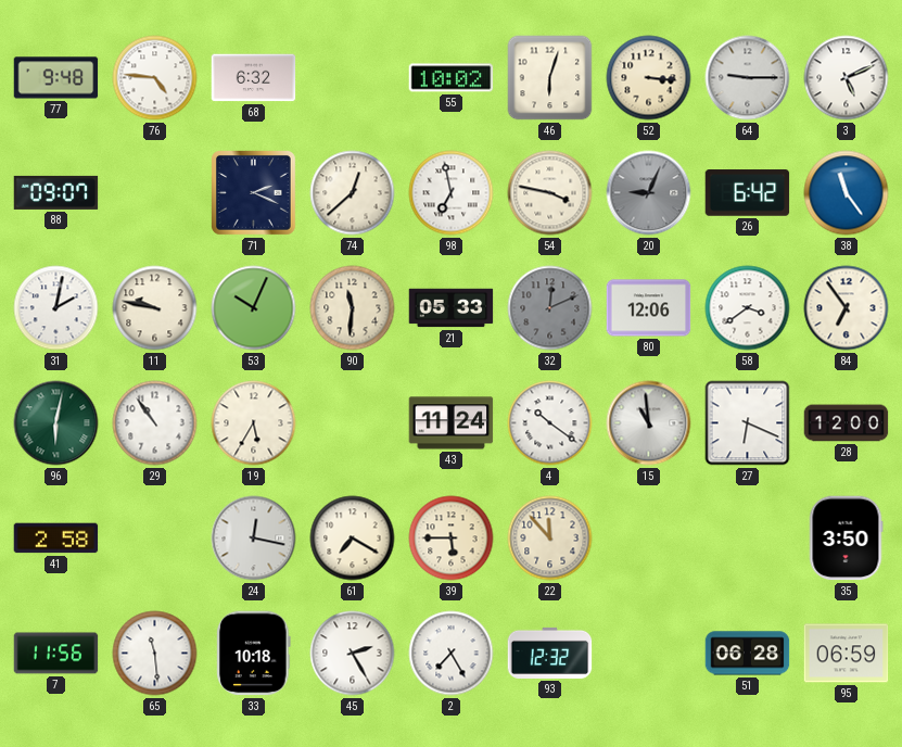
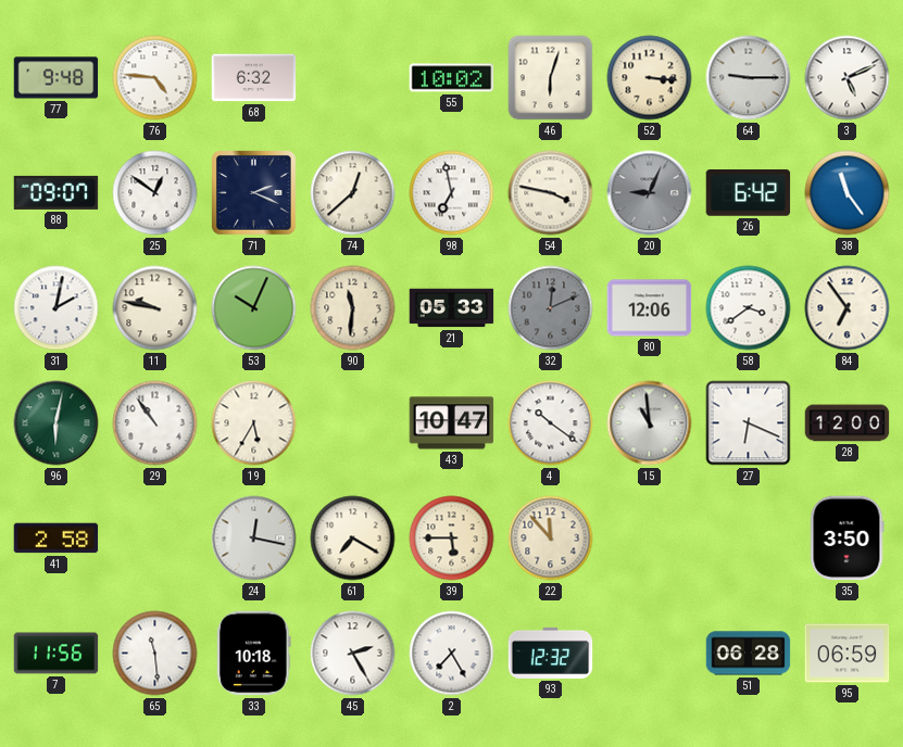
25: none -> 12:51
43: 11:24 -> 10:47
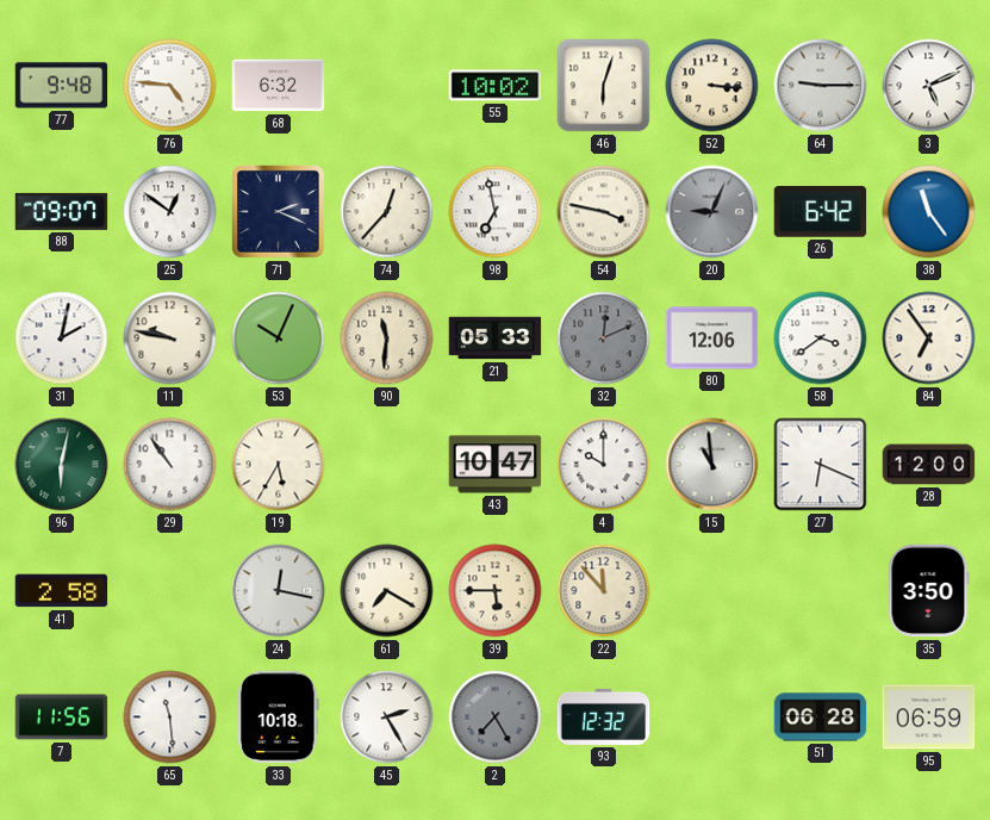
74: 12:38 -> 12:37
4: 10:21 -> 10:00
2 dial: white -> grey
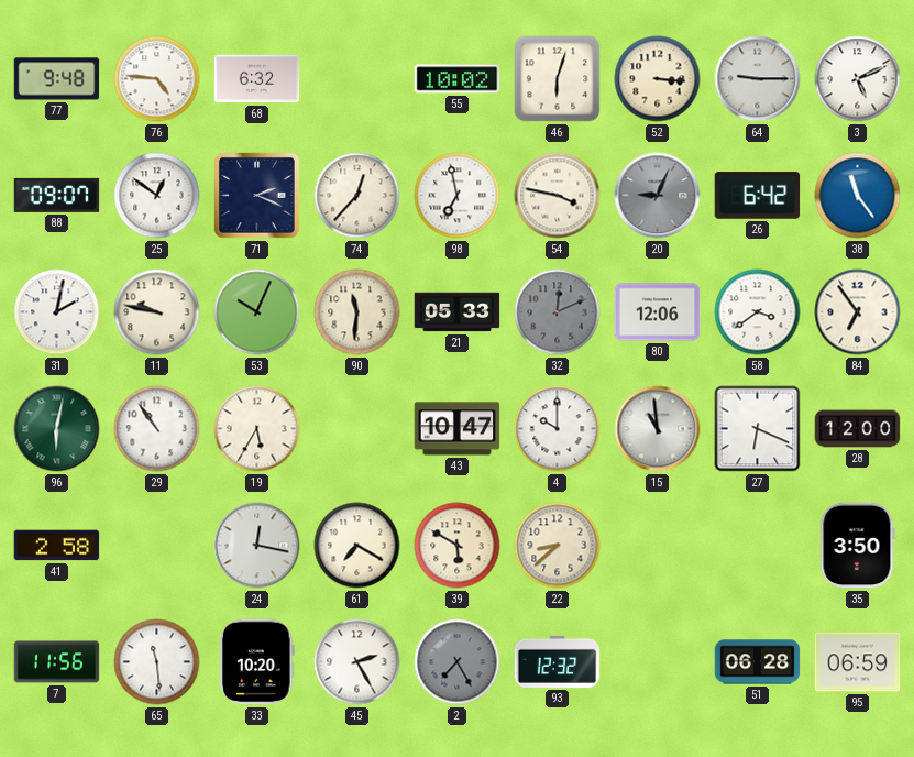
39: 5:45 -> 5:50
22: 11:53 -> 8:38
33: 10:18 -> 10:20
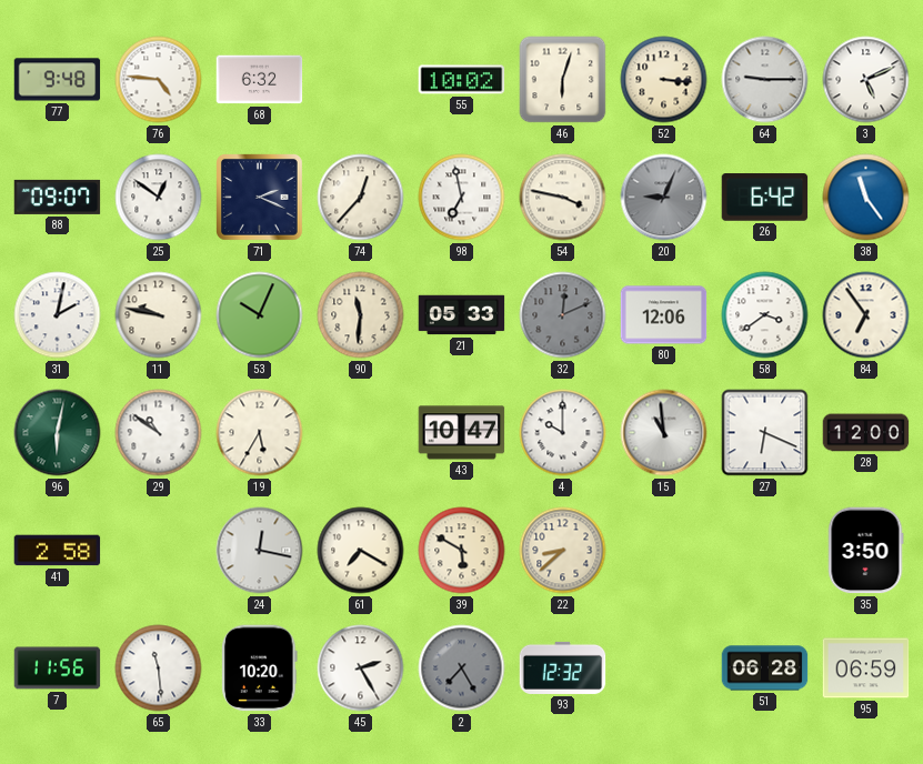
29: 10:54 -> 10:51
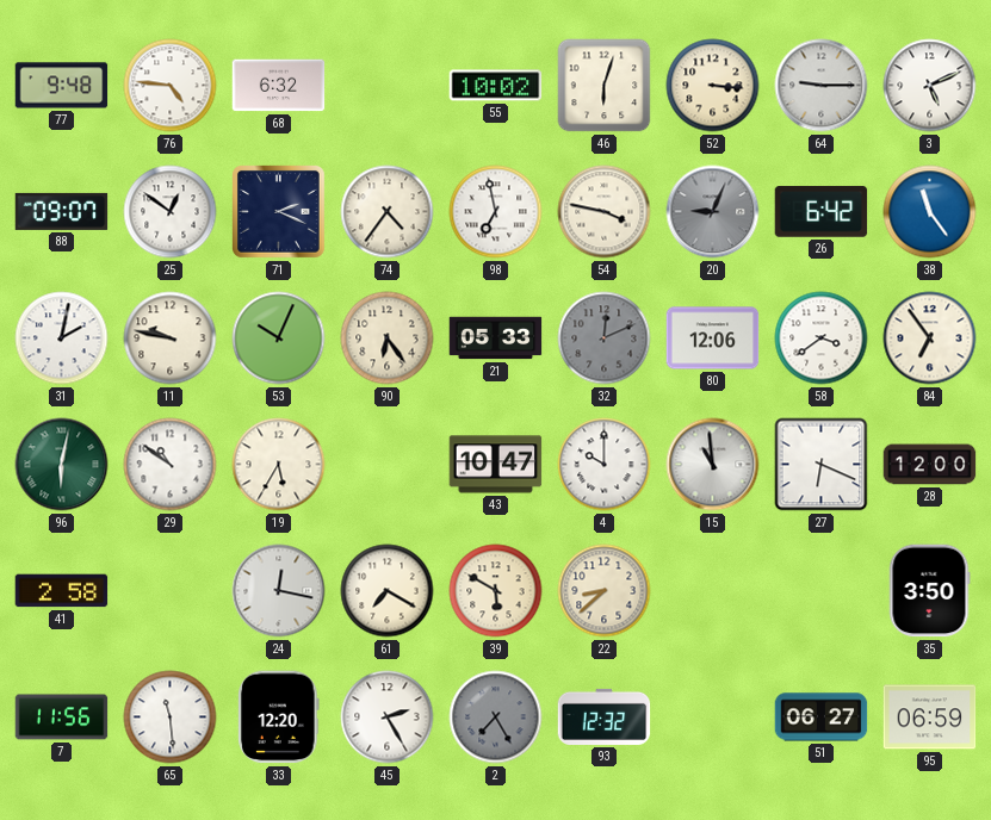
74: 12:37 -> 4:36
90: 11:31 -> 6:24
33: 10:20 -> 12:20
51: 06:28 -> 06:27
